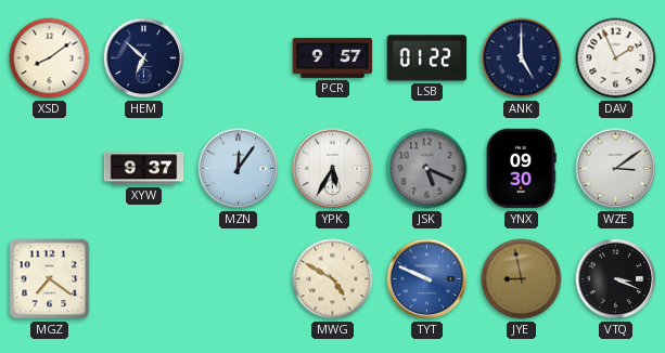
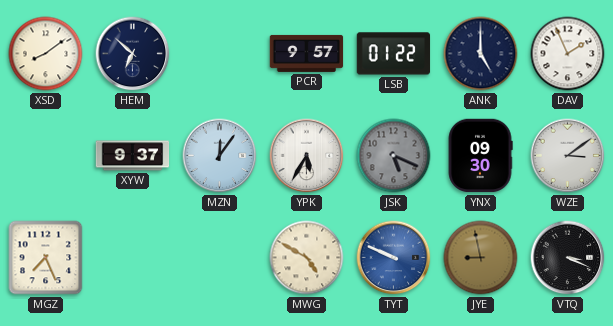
MGZ: 7:21 -> 7:26
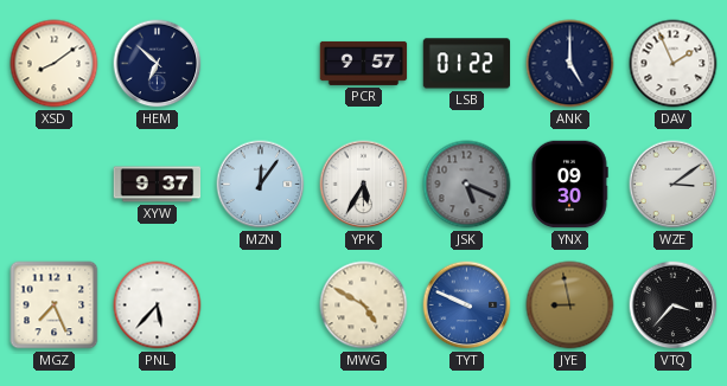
PNL: none -> 5:37
VTQ: 3:19 -> 3:37
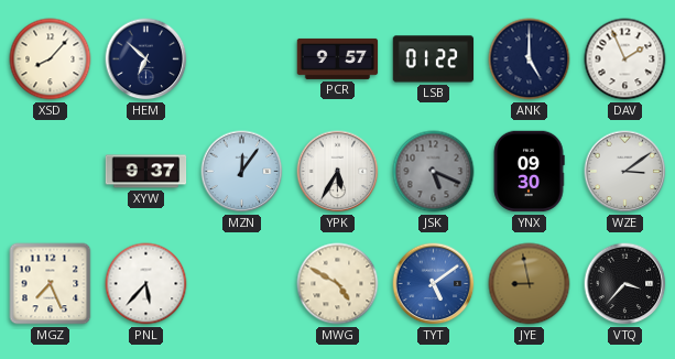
XSD: 8:09 -> 8:07
TYT: 9:49 -> 5:09
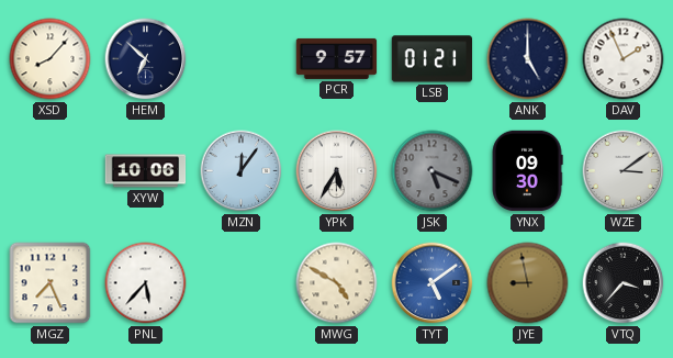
LSB: 01:22 -> 01:21
XYW: 9:37 -> 10:06
